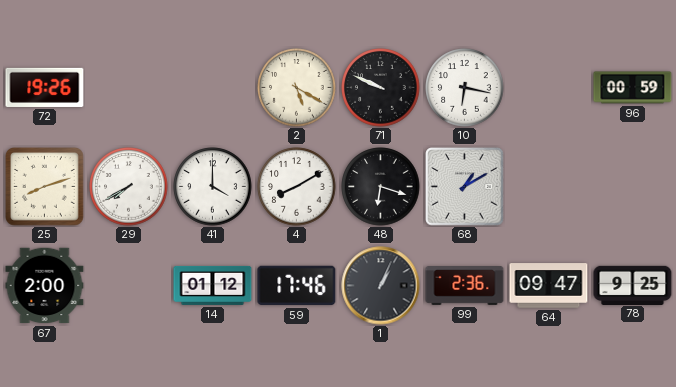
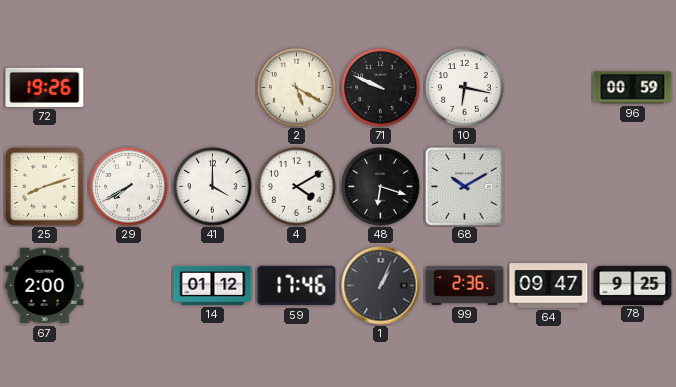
4: 8:10 -> 4:10
68: 1:10 -> 10:10
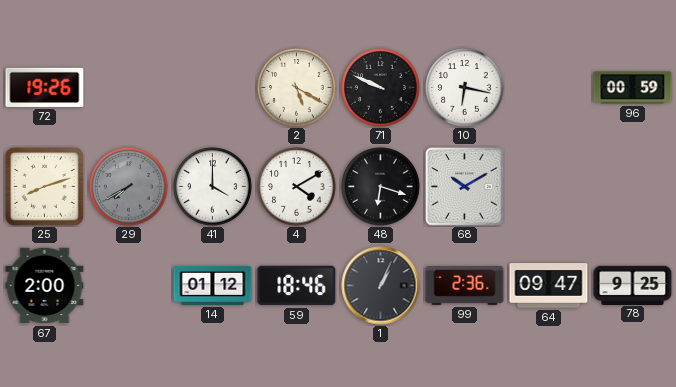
29 dial: white -> grey
59: 17:46 -> 18:46
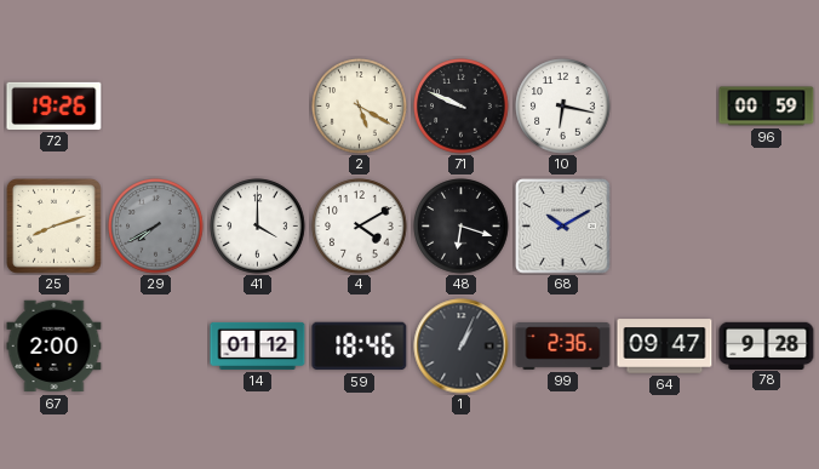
78: 9:25 -> 9:28
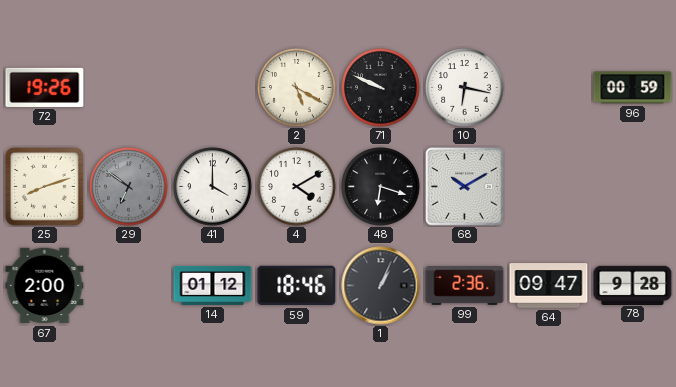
29: 7:40 -> 6:51
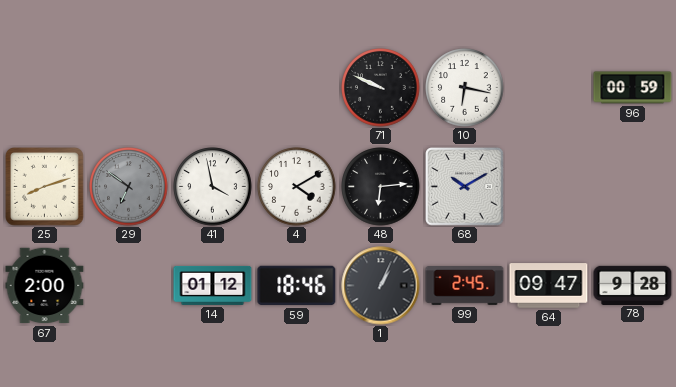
72: 19:26 -> none
2: 5:20 -> none
41: 4:00 -> 3:58
48: 6:18 -> 6:14
99: 2:36 -> 2:45
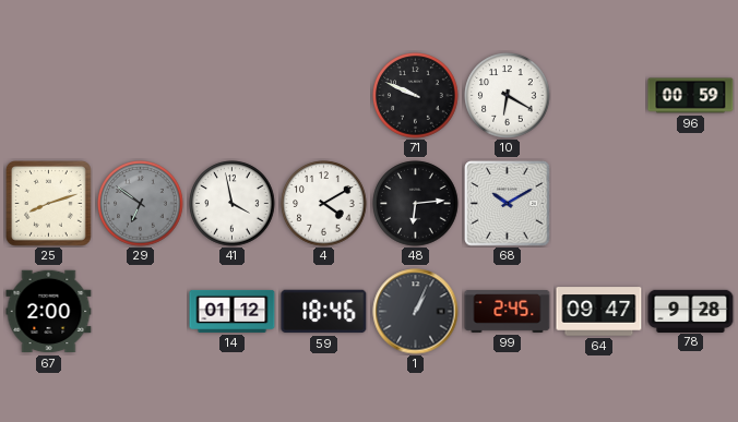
10: 6:17 -> 6:20
